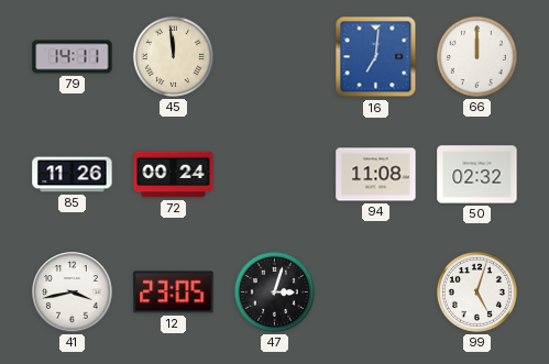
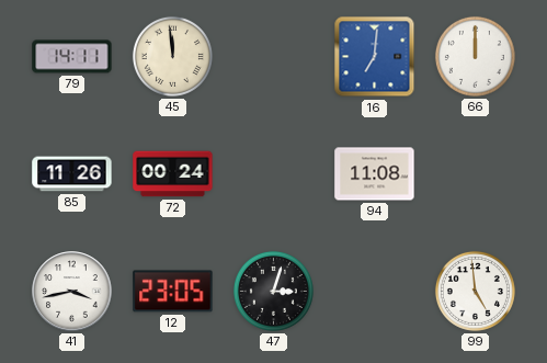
50: 02:32 -> none
99: 5:03 -> 4:59
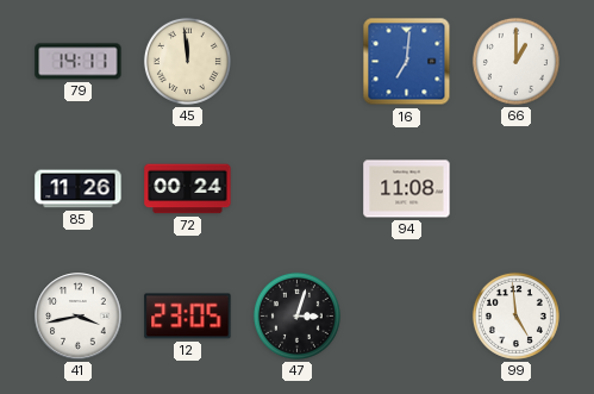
66: 12:00 -> 1:00
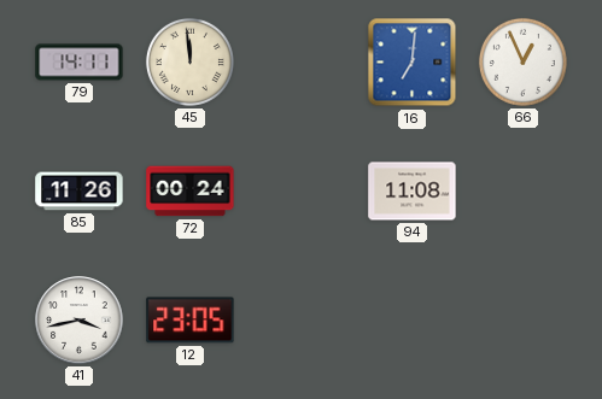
66: 1:00 -> 12:56
47: 3:03 -> none
99: 4:59 -> none
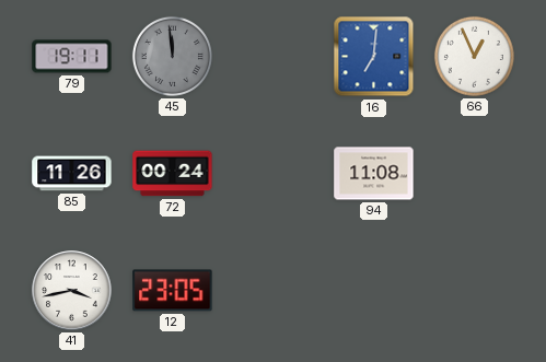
79: 14:11 -> 19:11
45 dial: cream -> grey
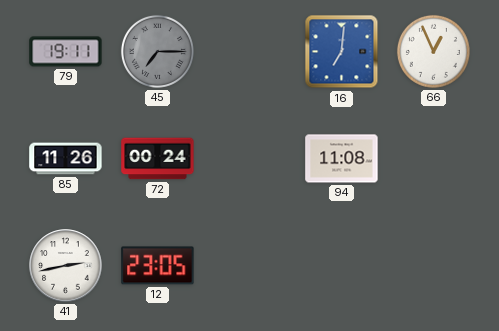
45: 11:59 -> 7:15
41: 3:43 -> 2:43
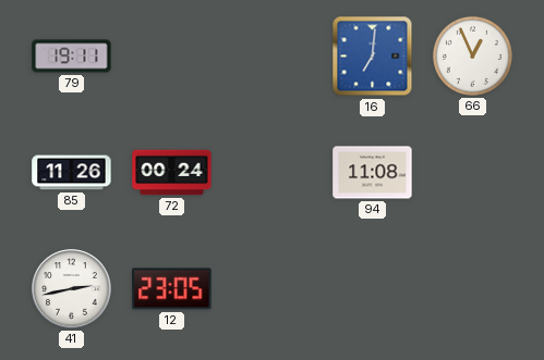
45: 7:15 -> none
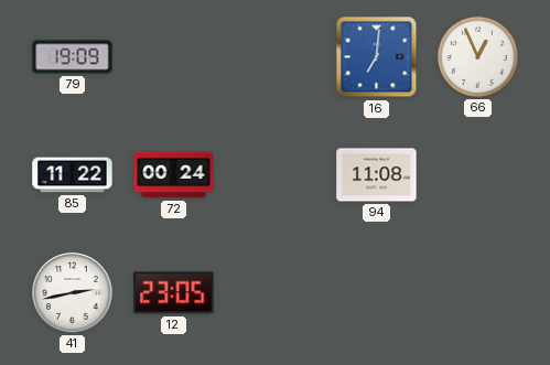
79: 19:11 -> 19:09
85: 11:26 -> 11:22
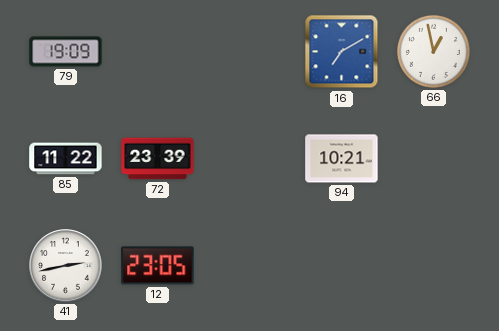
16: 7:01 -> 7:10
66: 12:56 -> 12:58
72: 00:24 -> 23:39
94: 11:08 -> 10:21
